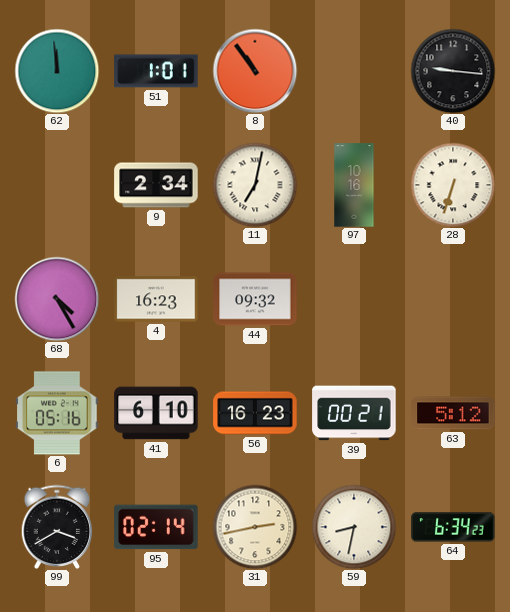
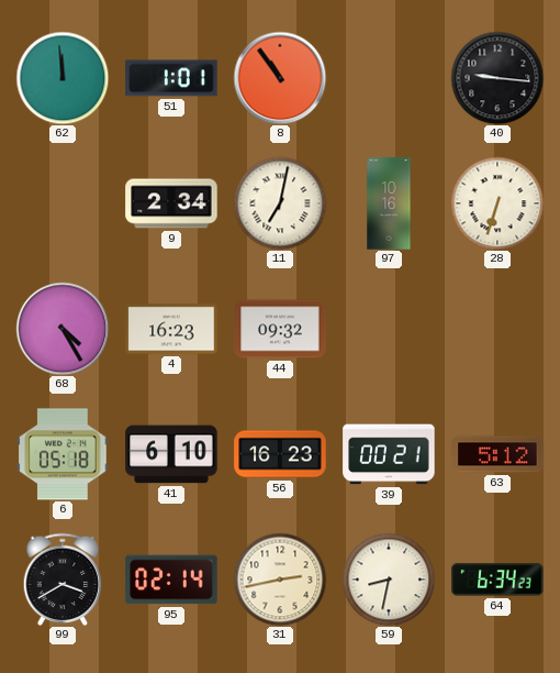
6: 05:16 -> 05:18
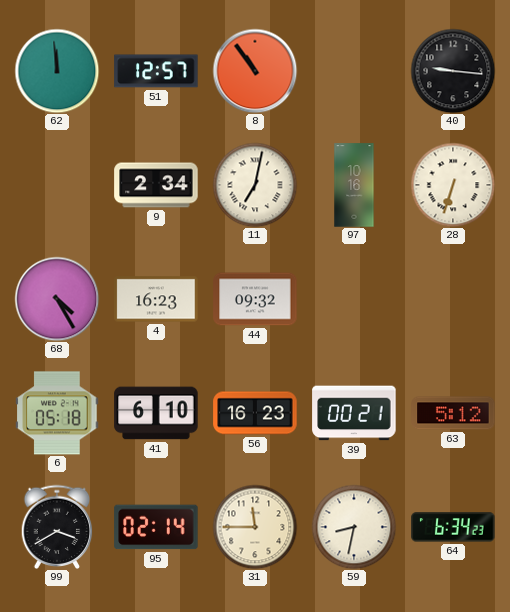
51: 1:01 -> 12:57
31: 2:43 -> 11:45
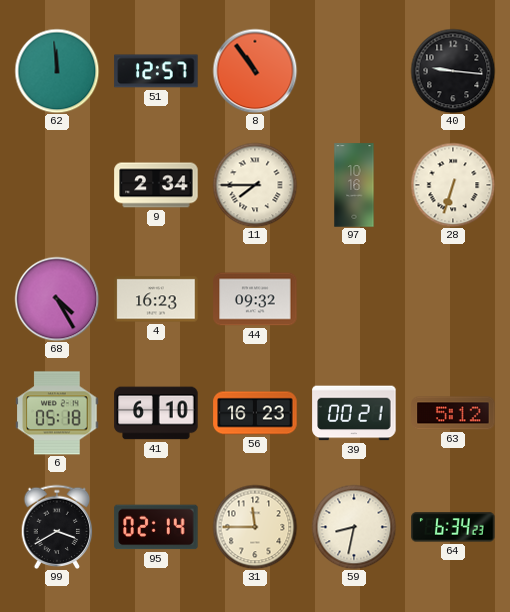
11: 7:02 -> 7:45
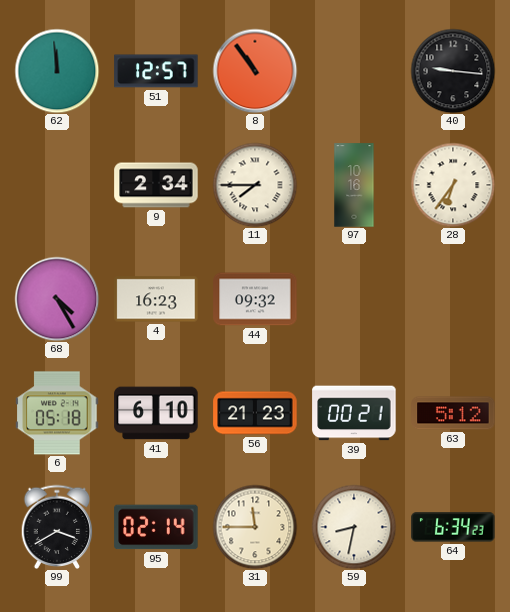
28: 6:33 -> 6:36
56: 16:23 -> 21:23
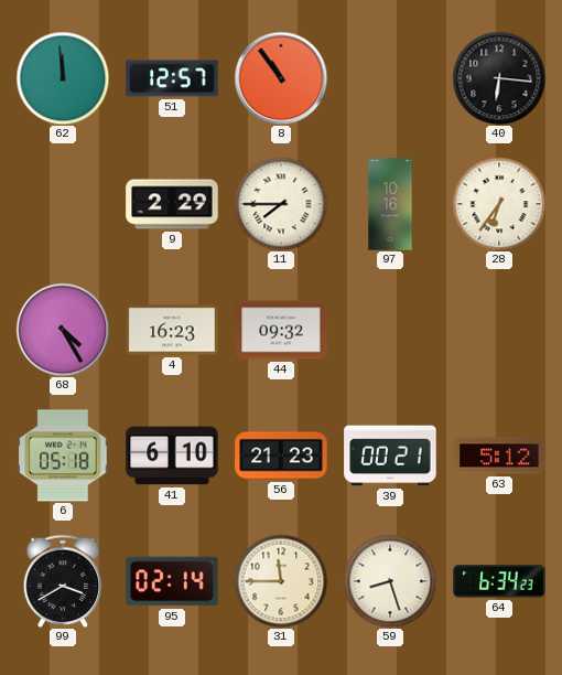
40: 9:16 -> 6:16
9: 2:34 -> 2:29
59: 8:32 -> 8:27
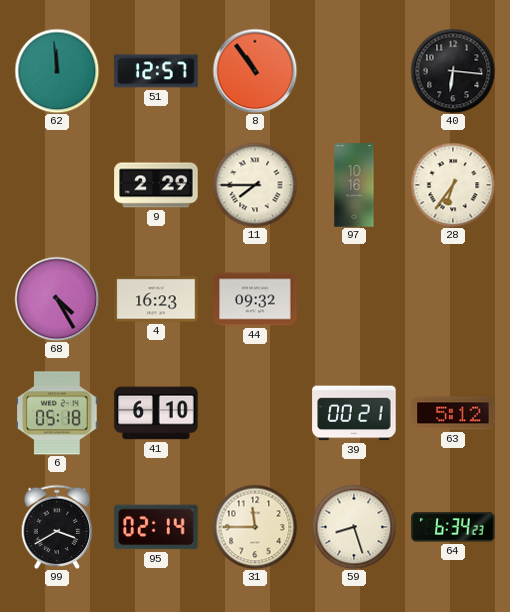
56: 21:23 -> none
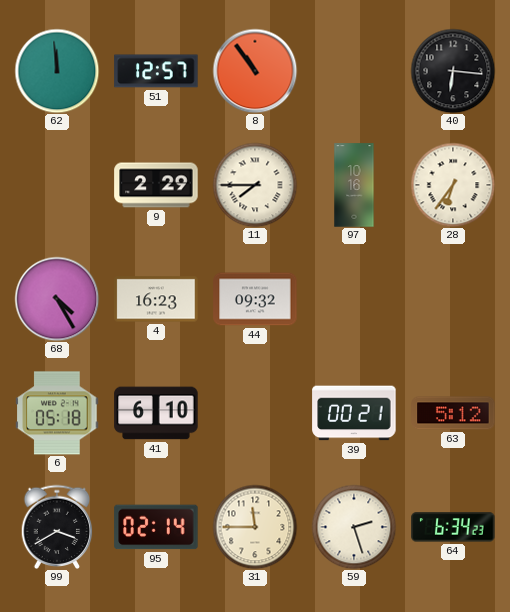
59: 8:27 -> 2:27
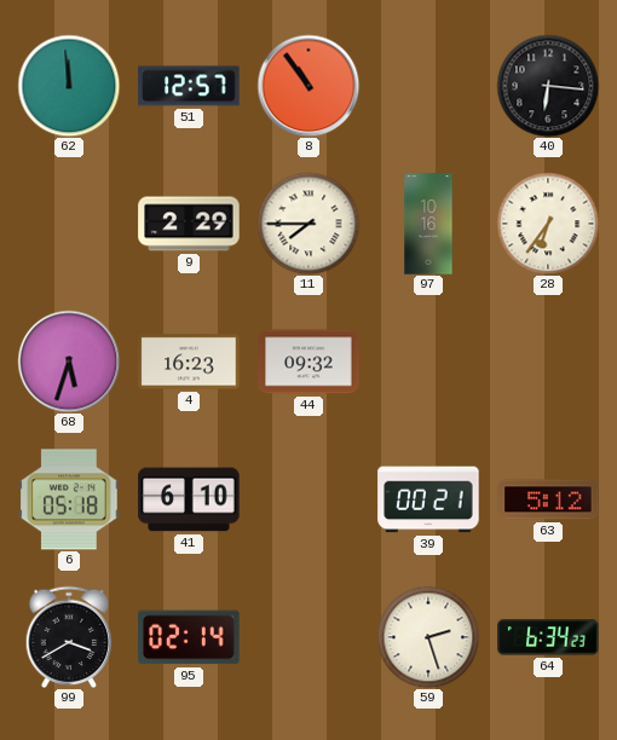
68: 4:25 -> 5:33
31: 11:45 -> none
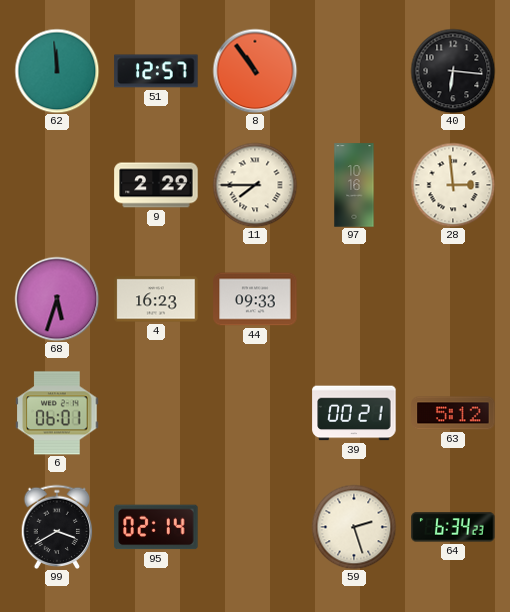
28: 6:36 -> 2:59
44: 09:32 -> 09:33
6: 05:18 -> 06:01
41: 6:10 -> none
